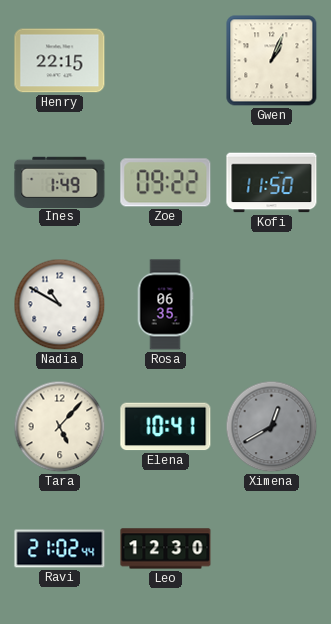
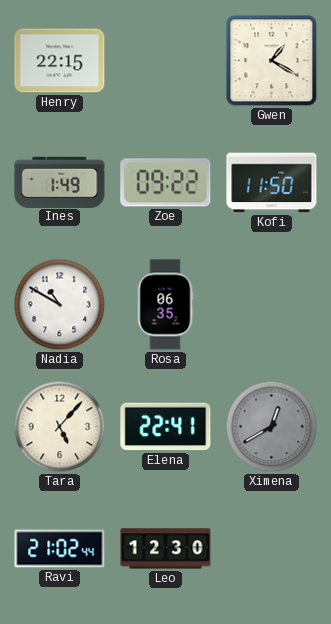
Gwen: 1:04 -> 1:20
Elena: 10:41 -> 22:41
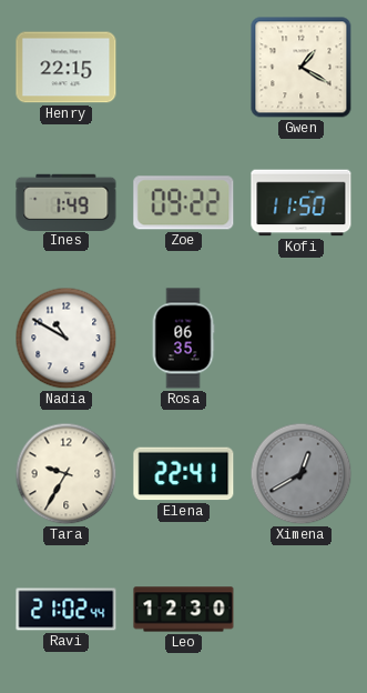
Tara: 5:07 -> 9:35
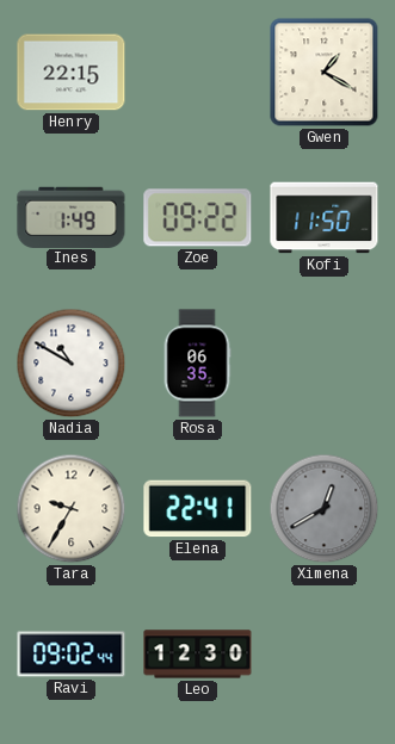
Ravi: 21:02 -> 09:02
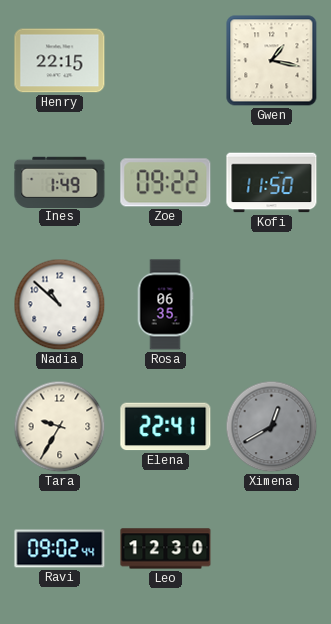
Gwen: 1:20 -> 1:17
Nadia: 10:50 -> 10:52
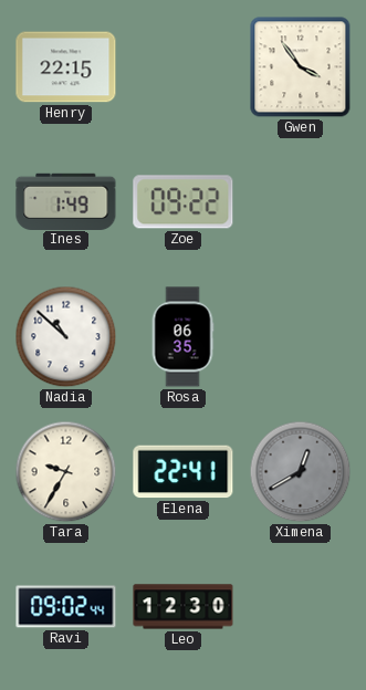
Gwen: 1:17 -> 3:54
Kofi: 11:50 -> none
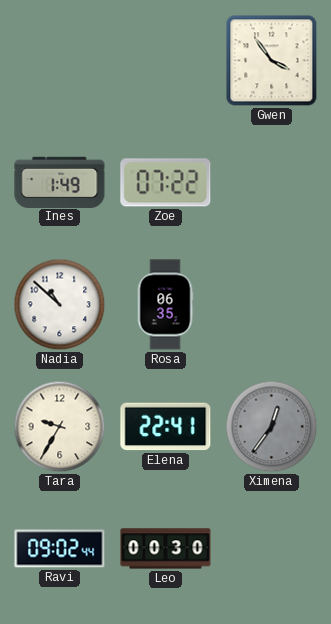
Henry: 22:15 -> none
Zoe: 09:22 -> 07:22
Ximena: 12:40 -> 12:36
Leo: 12:30 -> 00:30
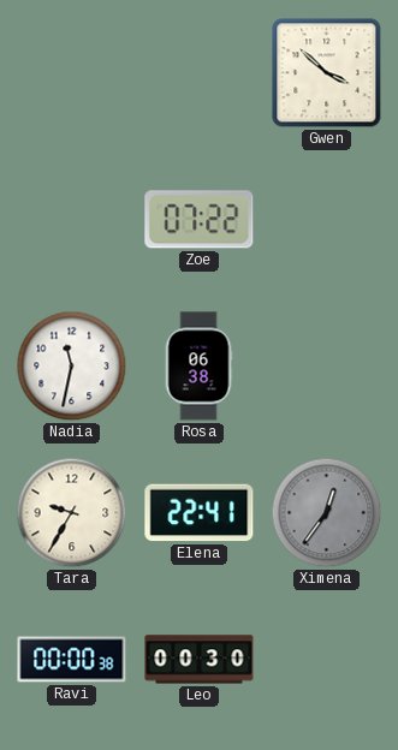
Gwen: 3:54 -> 3:52
Ines: 1:49 -> none
Nadia: 10:52 -> 11:32
Rosa: 06:35 -> 06:38
Ravi: 09:02 -> 00:00
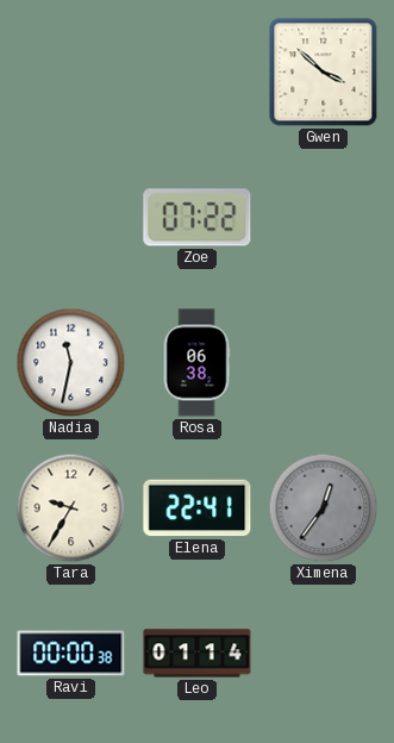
Leo: 00:30 -> 01:14
